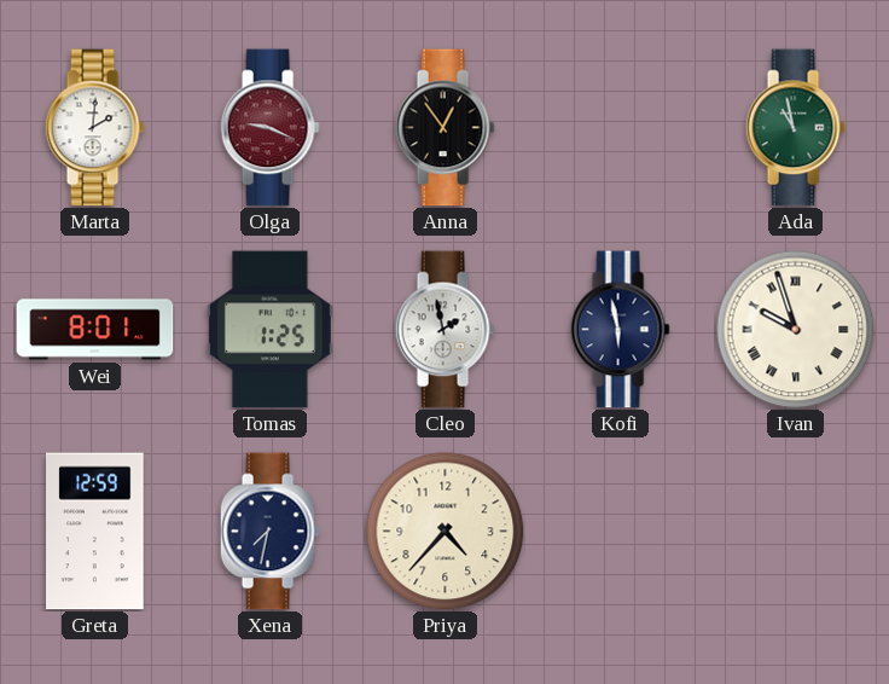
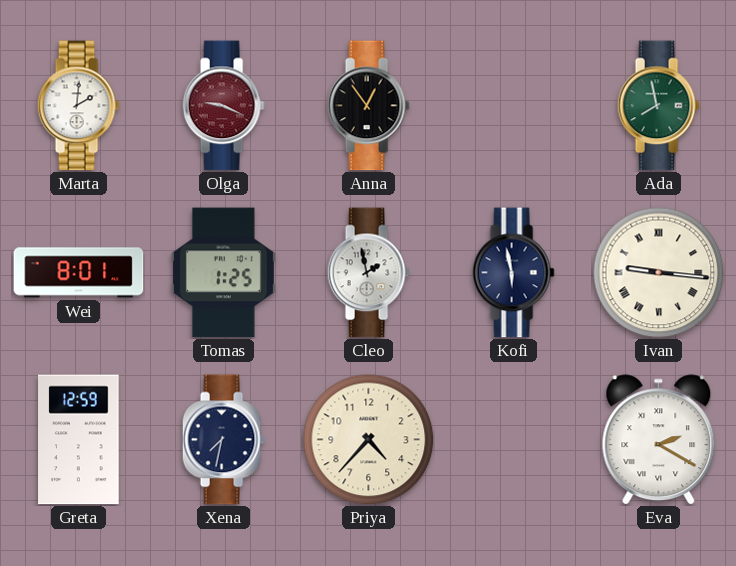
Ada: 10:58 -> 7:58
Ivan: 9:57 -> 9:16
Eva: none -> 2:20
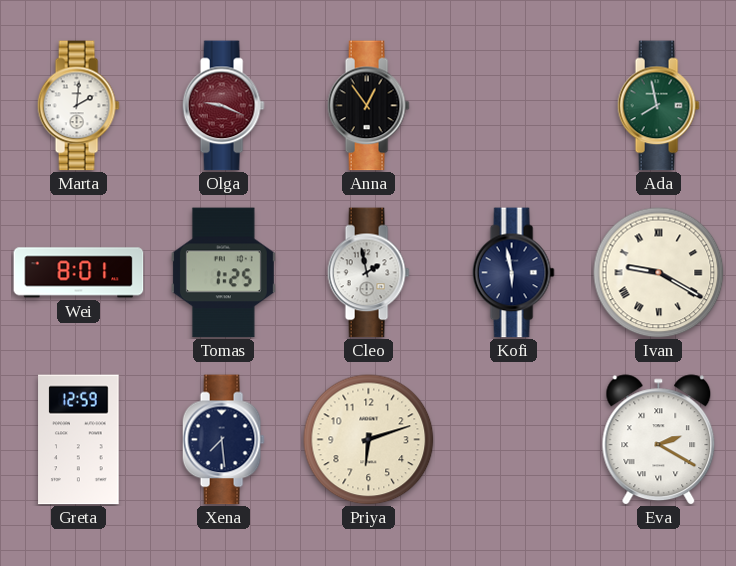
Ivan: 9:16 -> 9:20
Xena: 7:32 -> 7:29
Priya: 4:37 -> 6:12
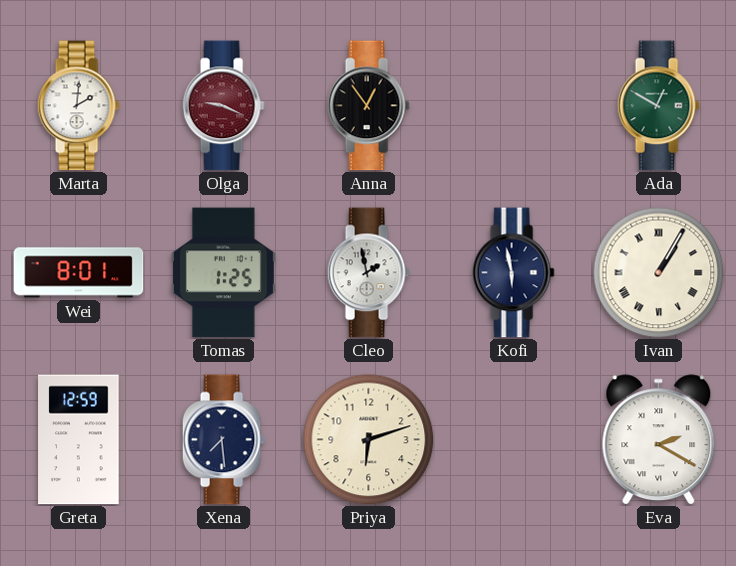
Ada: 7:58 -> 12:50
Ivan: 9:20 -> 1:05
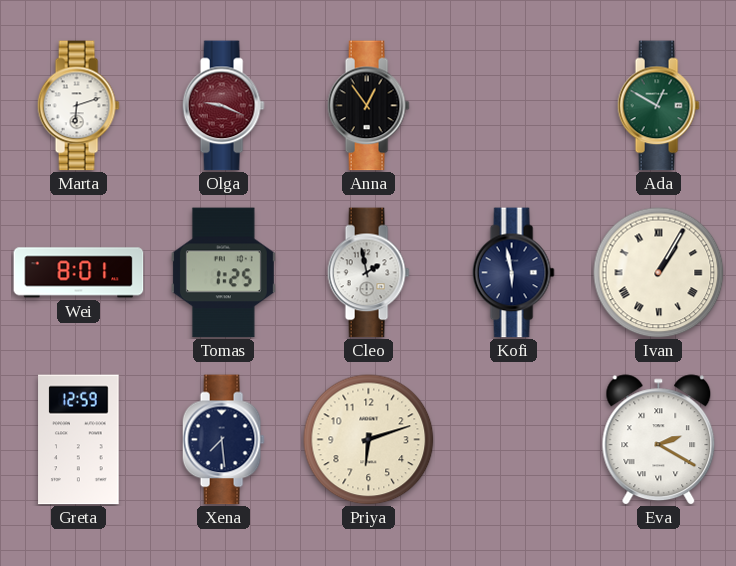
Marta: 2:01 -> 6:12
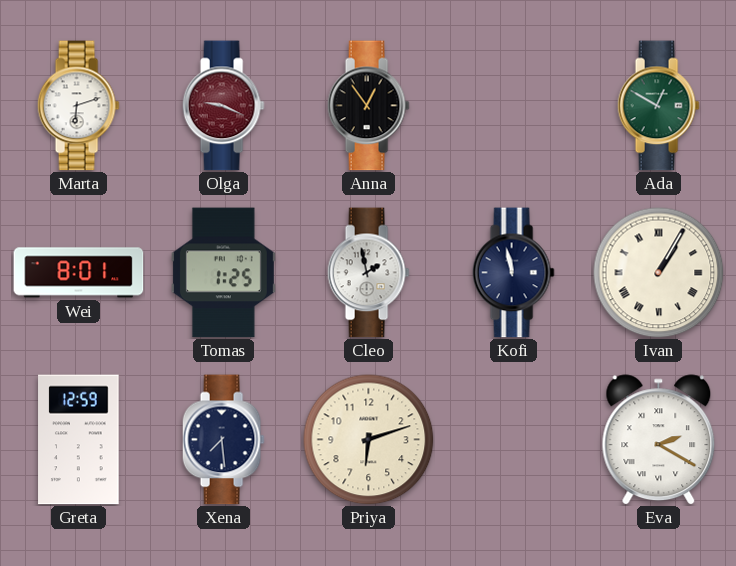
Kofi: 5:58 -> 11:58
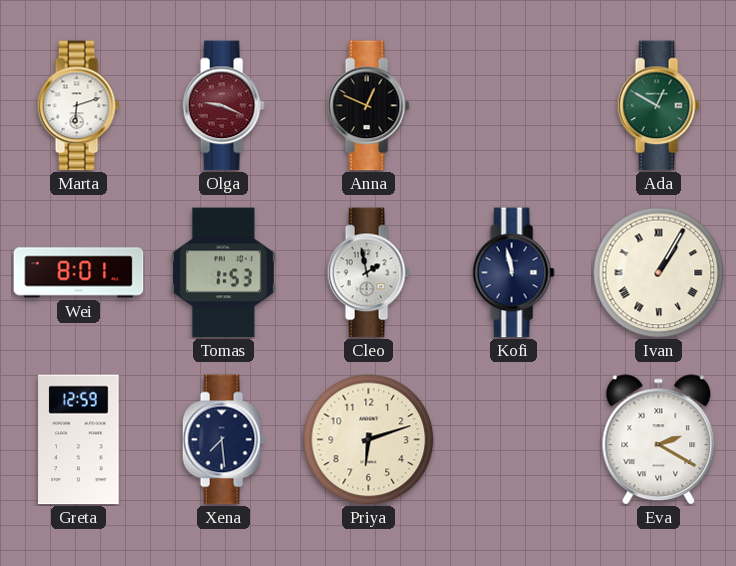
Anna: 12:54 -> 12:49
Tomas: 1:25 -> 1:53
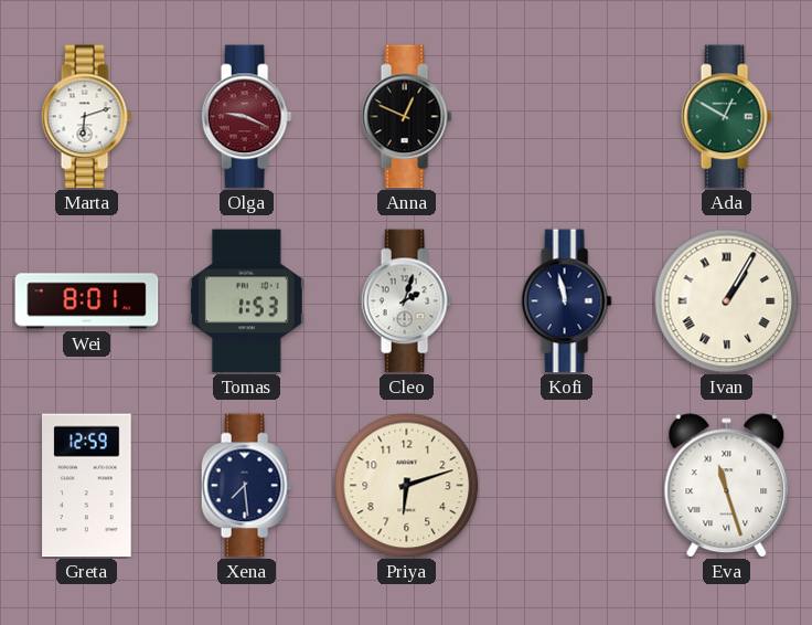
Cleo: 1:58 -> 2:03
Eva: 2:20 -> 11:27
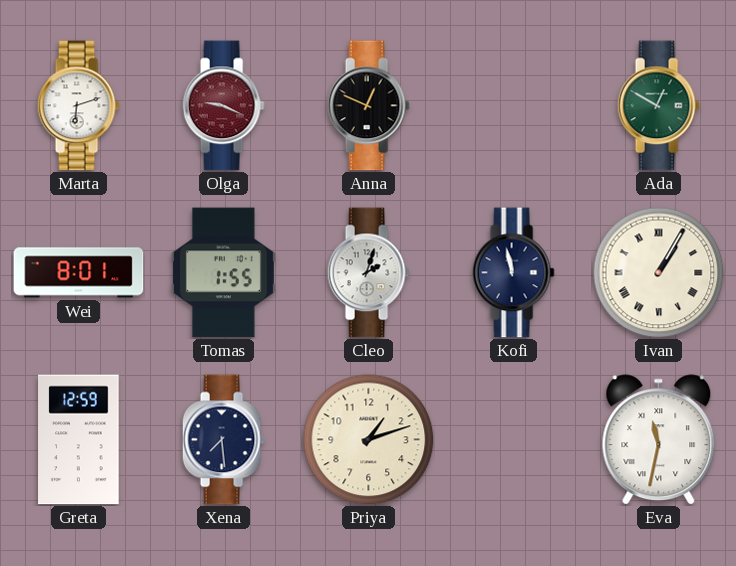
Tomas: 1:53 -> 1:55
Priya: 6:12 -> 1:12
Eva: 11:27 -> 11:32
